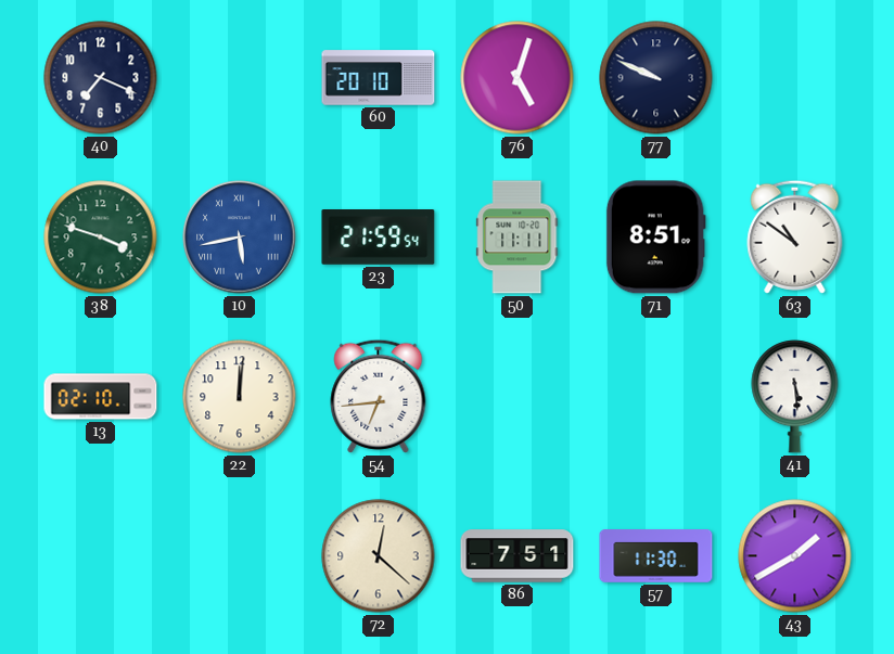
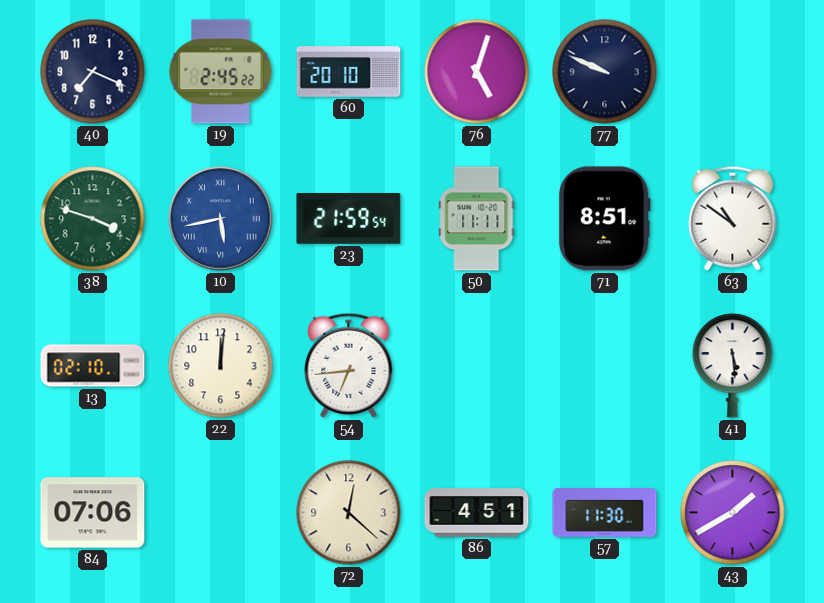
19: none -> 2:45
84: none -> 07:06
86: 7:51 -> 4:51
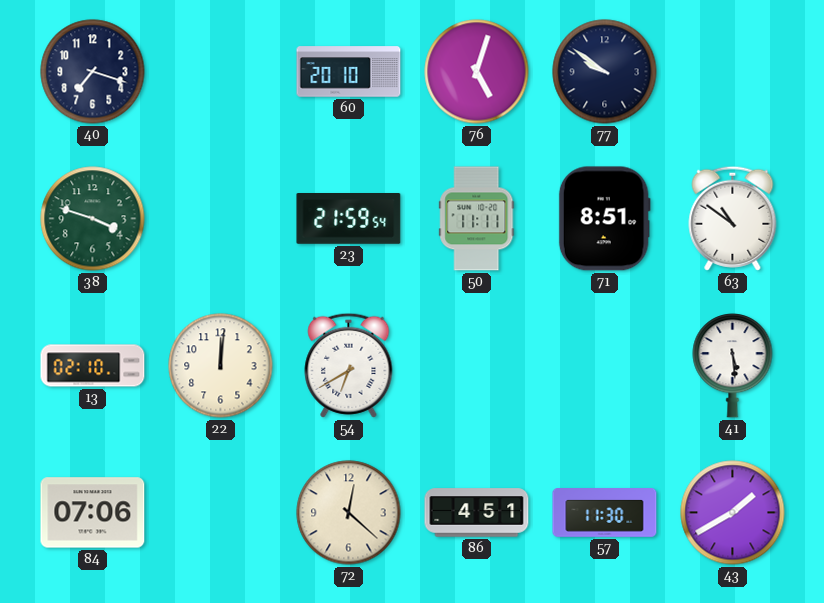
40: 7:19 -> 7:18
19: 2:45 -> none
77: 9:49 -> 9:51
10: 5:43 -> none
54: 6:44 -> 6:40
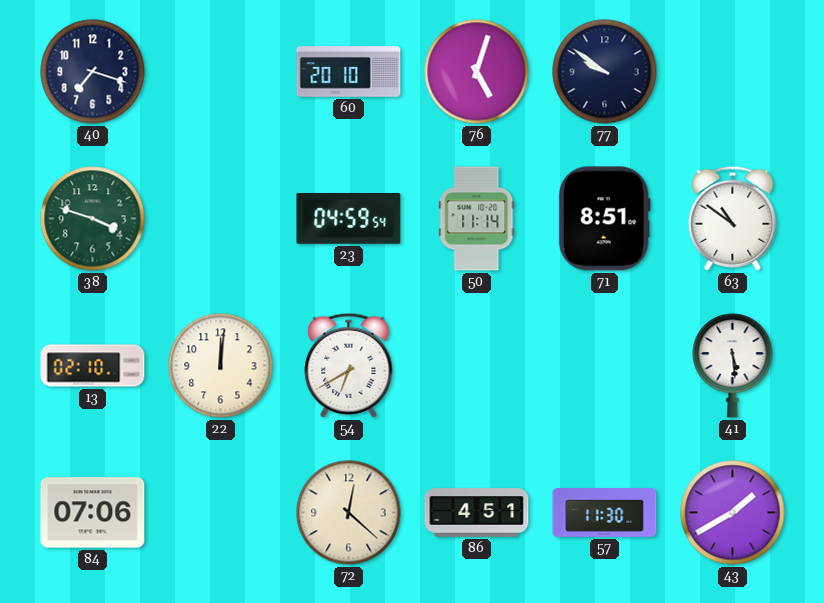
23: 21:59 -> 04:59
50: 11:11 -> 11:14
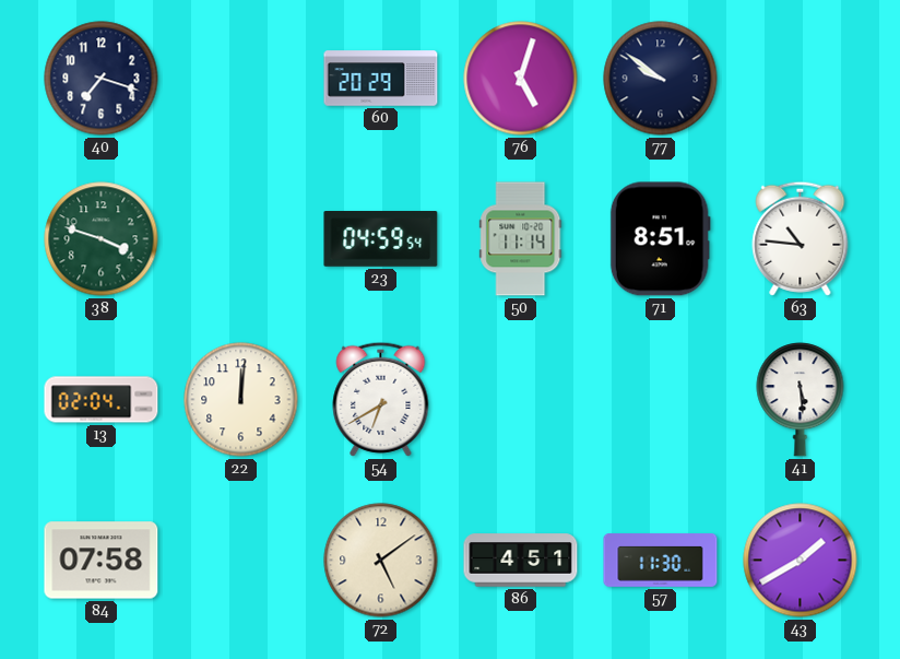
60: 20:10 -> 20:29
63: 10:51 -> 10:46
13: 02:10 -> 02:04
84: 07:06 -> 07:58
72: 12:22 -> 5:09
